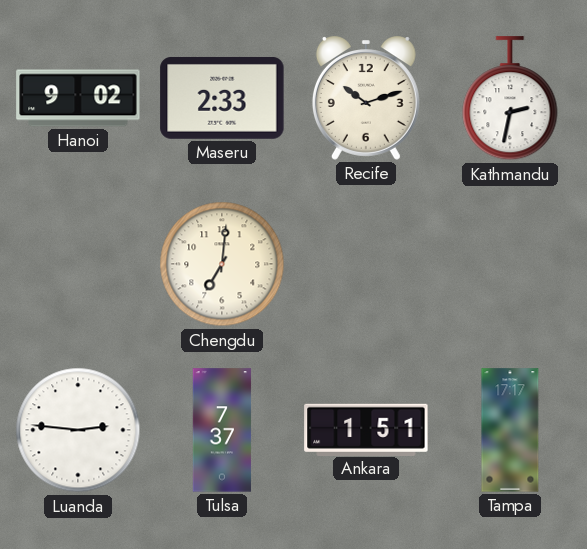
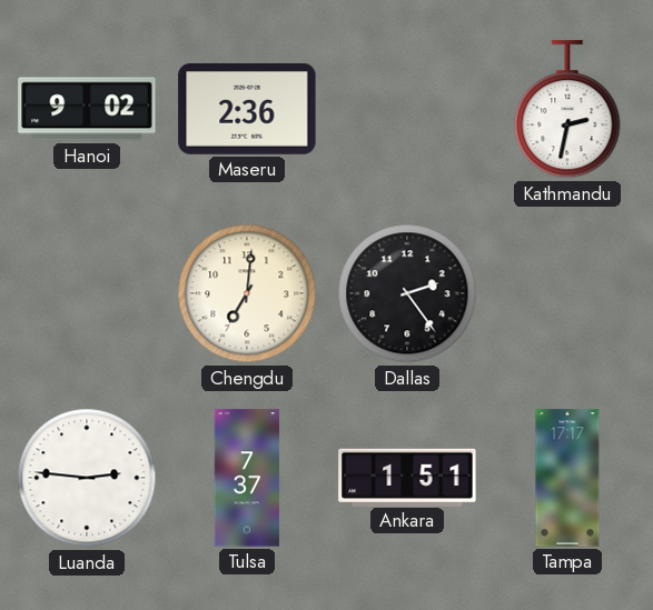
Maseru: 2:33 -> 2:36
Recife: 10:12 -> none
Dallas: none -> 2:24
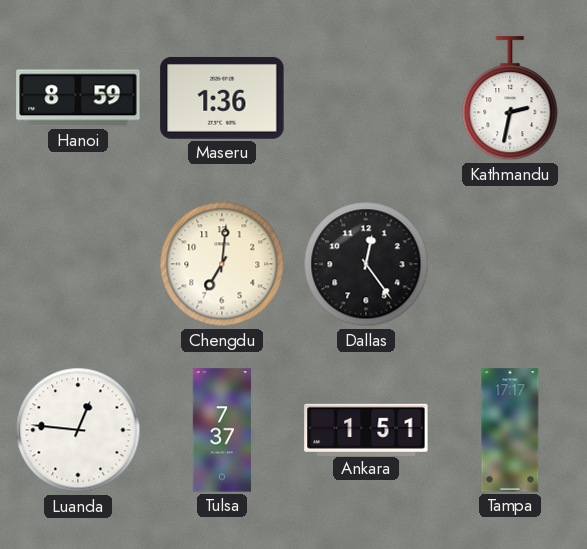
Hanoi: 9:02 -> 8:59
Maseru: 2:36 -> 1:36
Dallas: 2:24 -> 12:24
Luanda: 2:46 -> 12:46
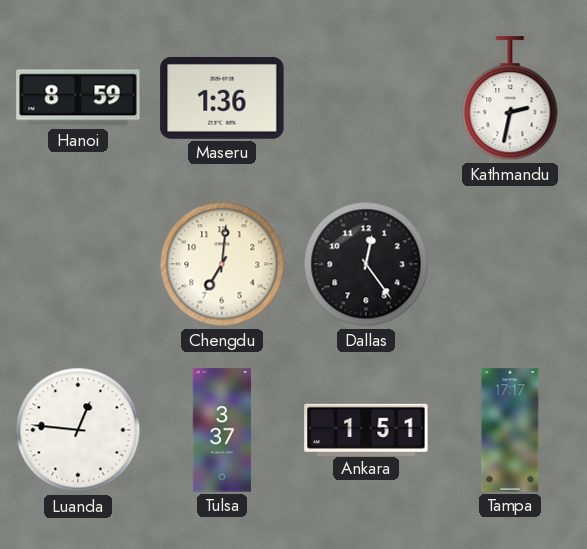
Tulsa: 7:37 -> 3:37
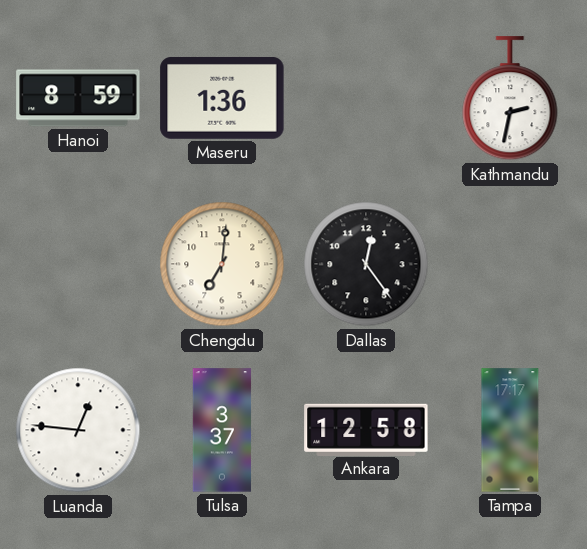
Ankara: 1:51 -> 12:58
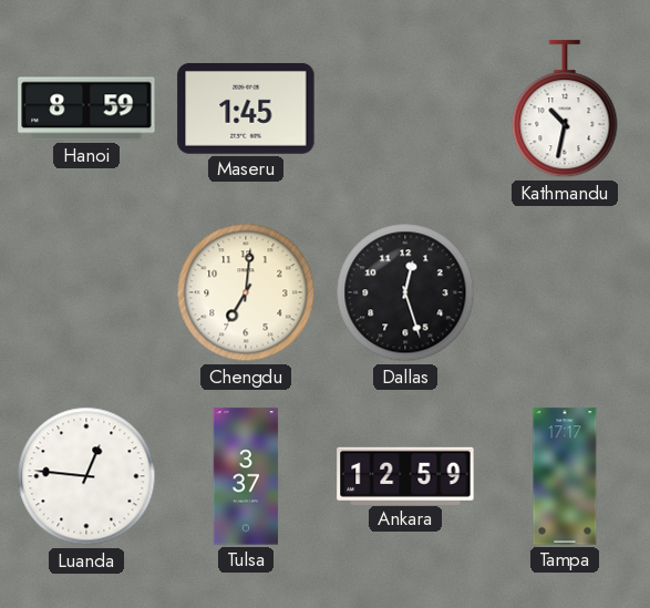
Maseru: 1:36 -> 1:45
Kathmandu: 2:32 -> 10:32
Dallas: 12:24 -> 12:27
Ankara: 12:58 -> 12:59
